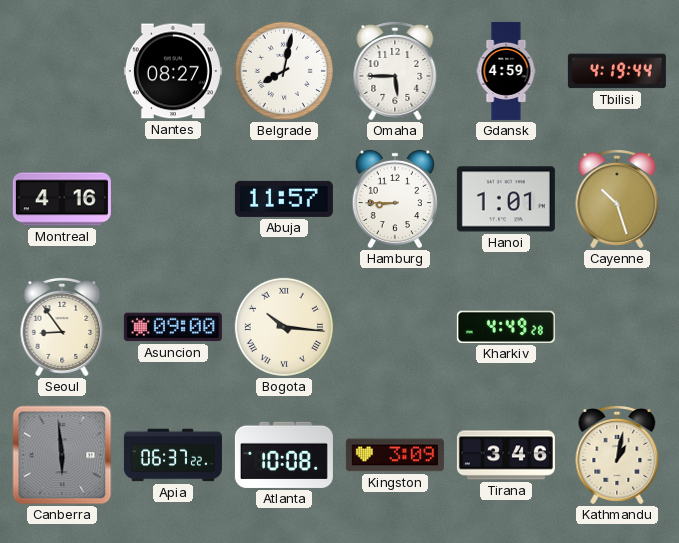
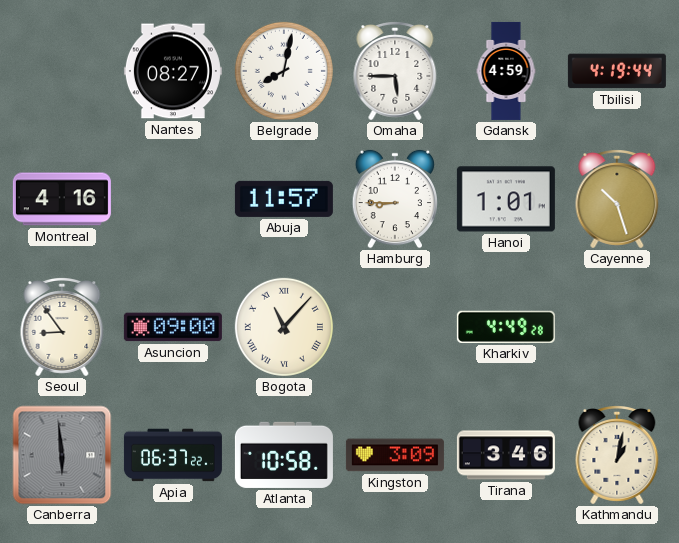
Bogota: 10:16 -> 11:07
Atlanta: 10:08 -> 10:58
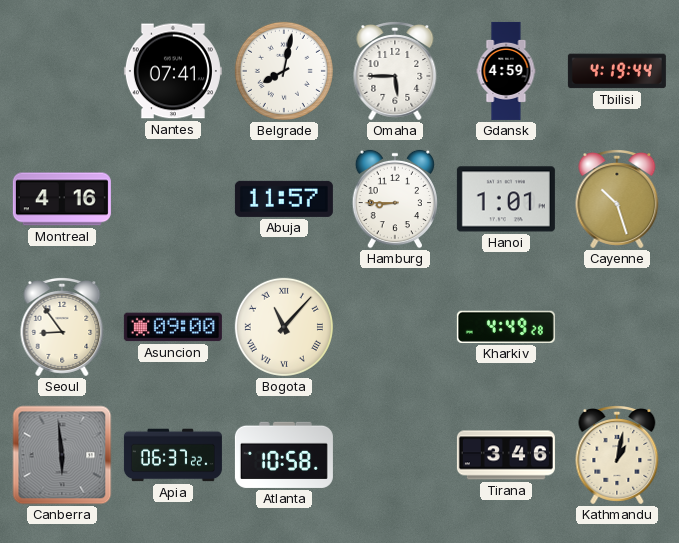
Nantes: 08:27 -> 07:41
Kingston: 3:09 -> none
